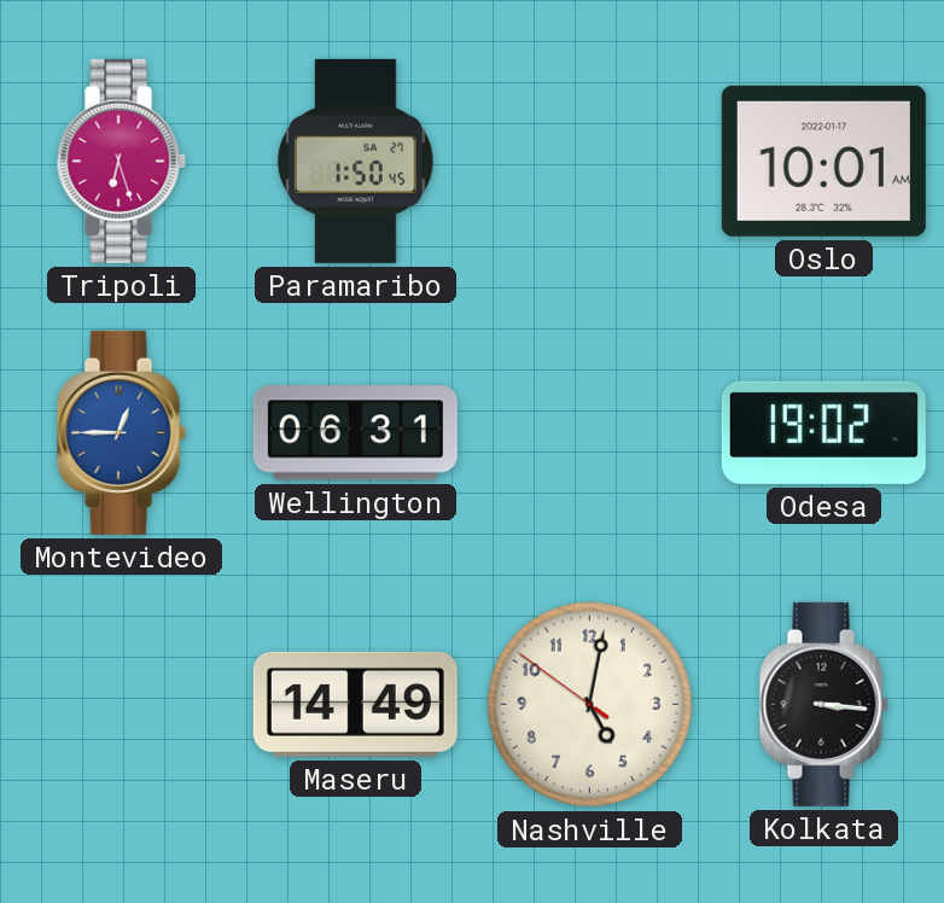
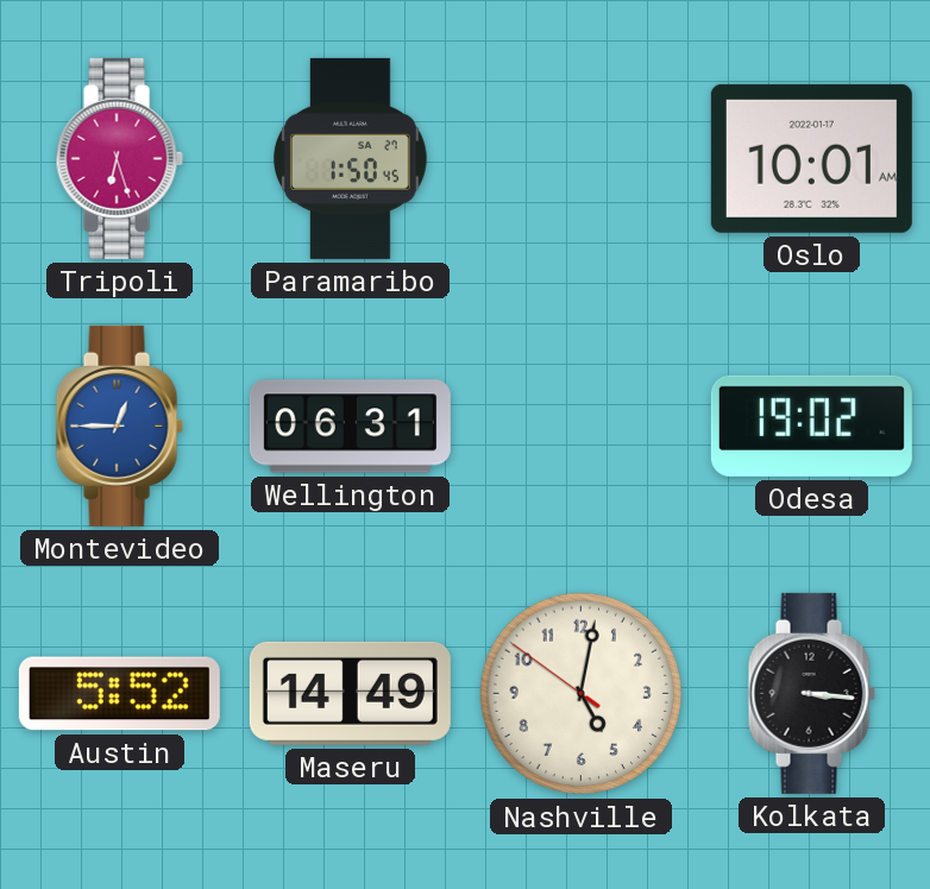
Austin: none -> 5:52
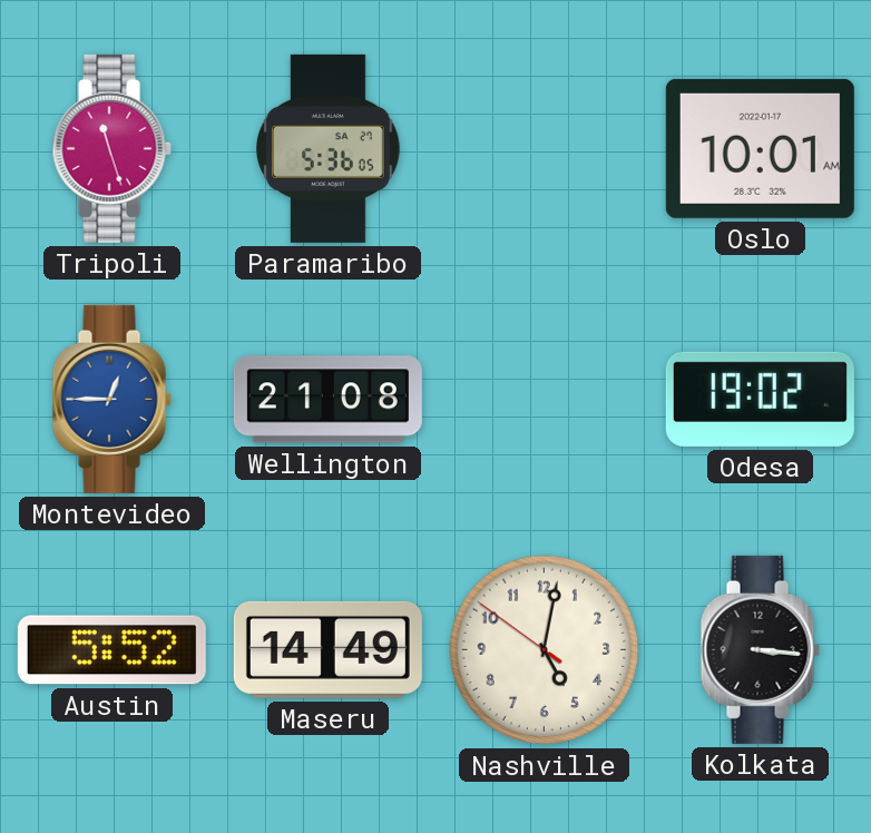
Tripoli: 6:27 -> 11:27
Paramaribo: 1:50 -> 5:36
Wellington: 06:31 -> 21:08
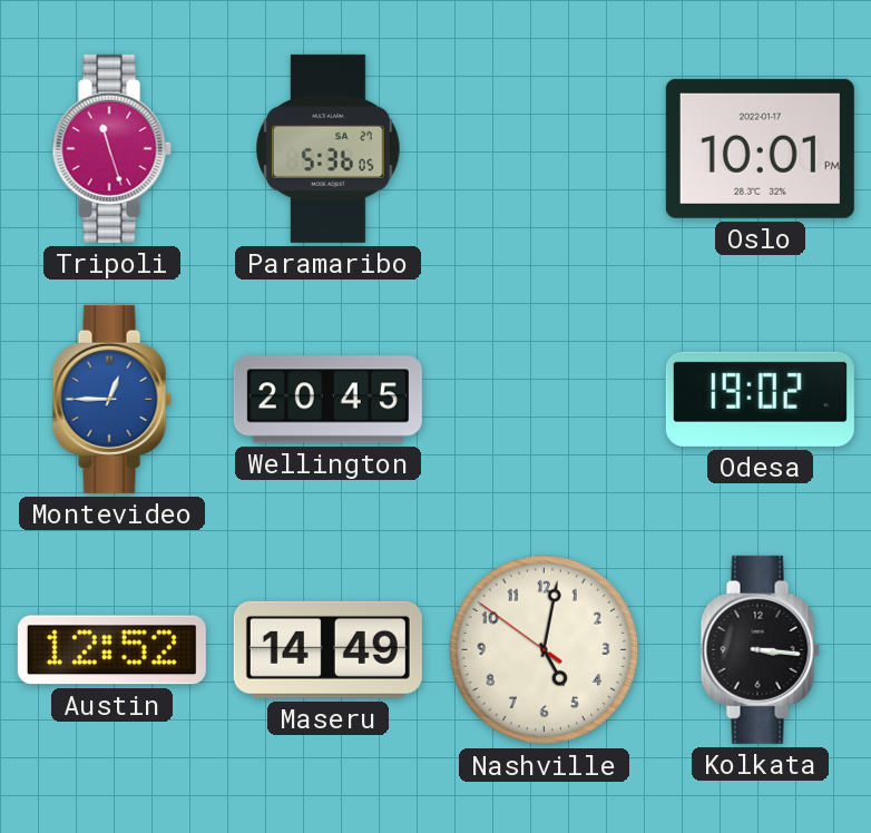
Oslo: 10:01 AM -> 10:01 PM
Wellington: 21:08 -> 20:45
Austin: 5:52 -> 12:52
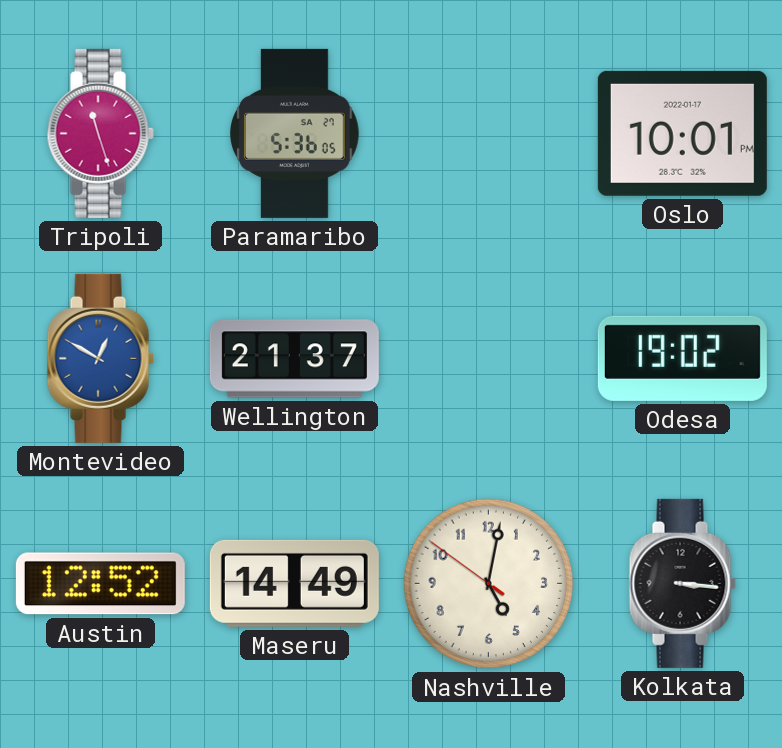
Montevideo: 12:45 -> 12:50
Wellington: 20:45 -> 21:37
